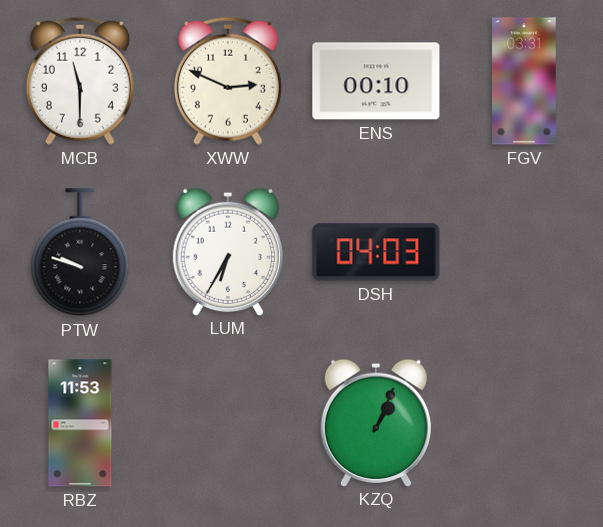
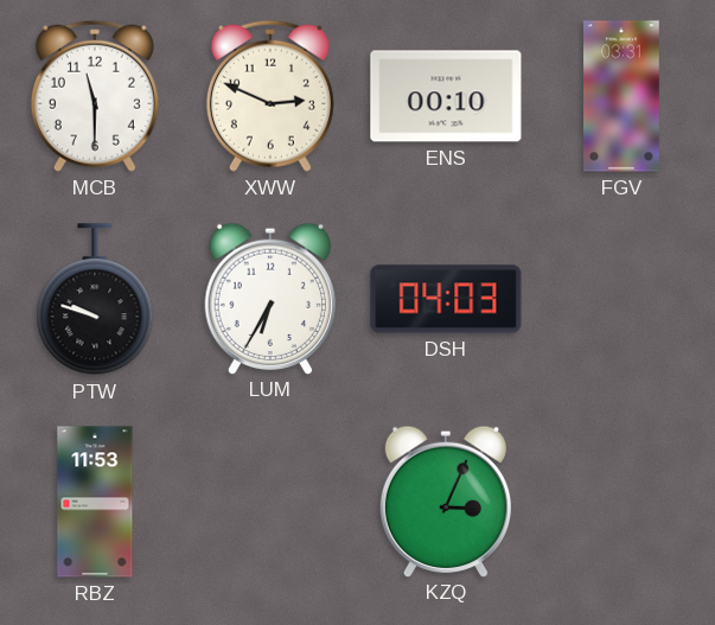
KZQ: 1:04 -> 3:04
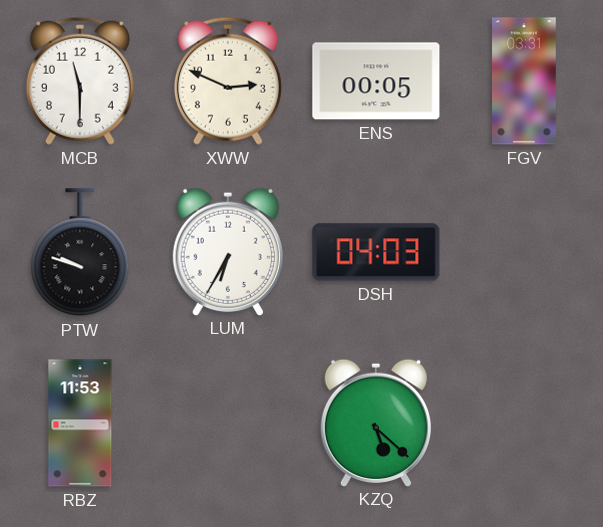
ENS: 00:10 -> 00:05
KZQ: 3:04 -> 5:22
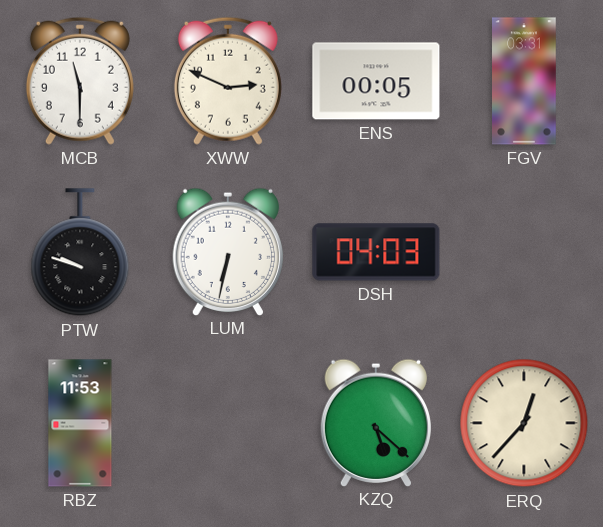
LUM: 6:35 -> 6:32
ERQ: none -> 12:37
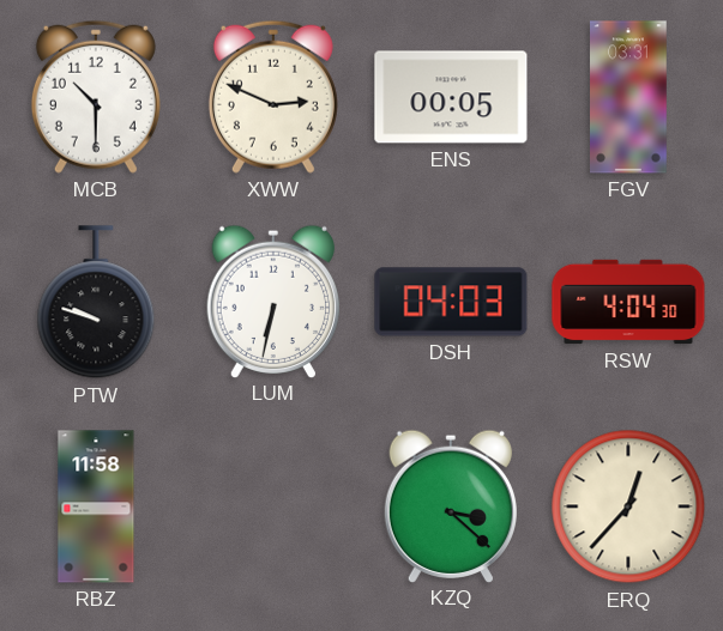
MCB: 11:30 -> 10:30
RSW: none -> 4:04
RBZ: 11:53 -> 11:58
KZQ: 5:22 -> 3:22
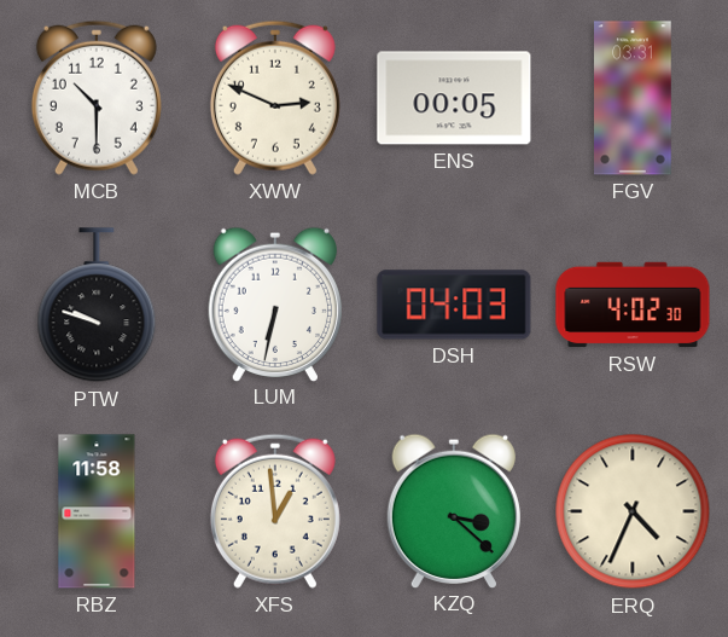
RSW: 4:04 -> 4:02
XFS: none -> 12:59
ERQ: 12:37 -> 4:34
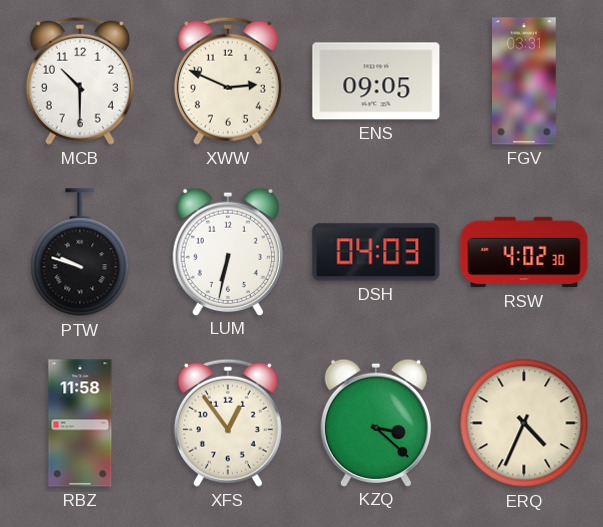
ENS: 00:05 -> 09:05
XFS: 12:59 -> 12:54
